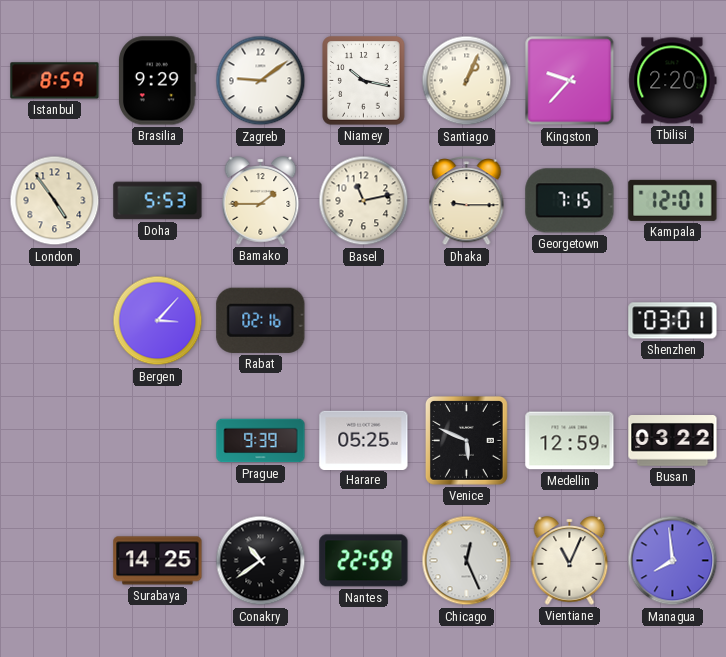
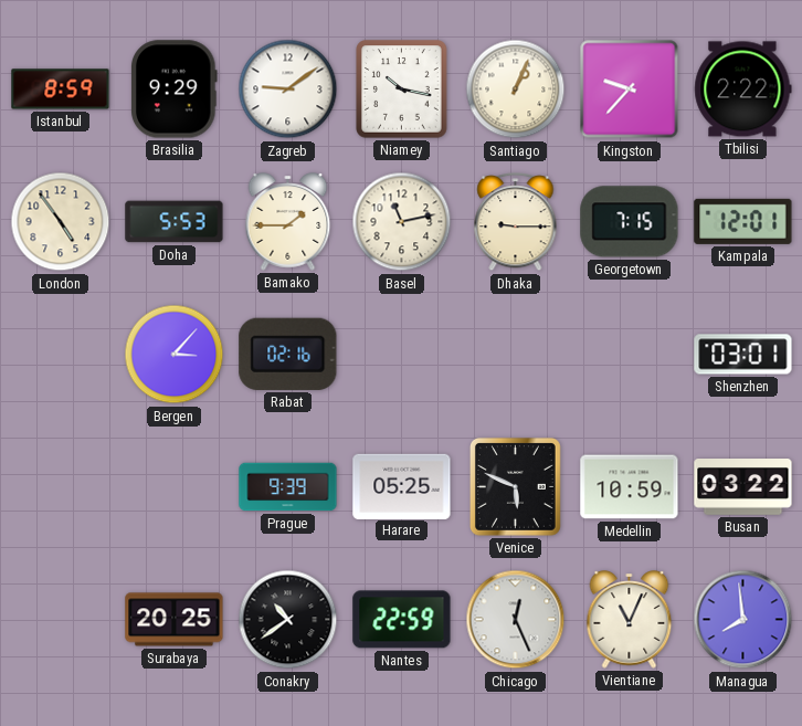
Tbilisi: 2:20 -> 2:22
Medellin: 12:59 -> 10:59
Surabaya: 14:25 -> 20:25
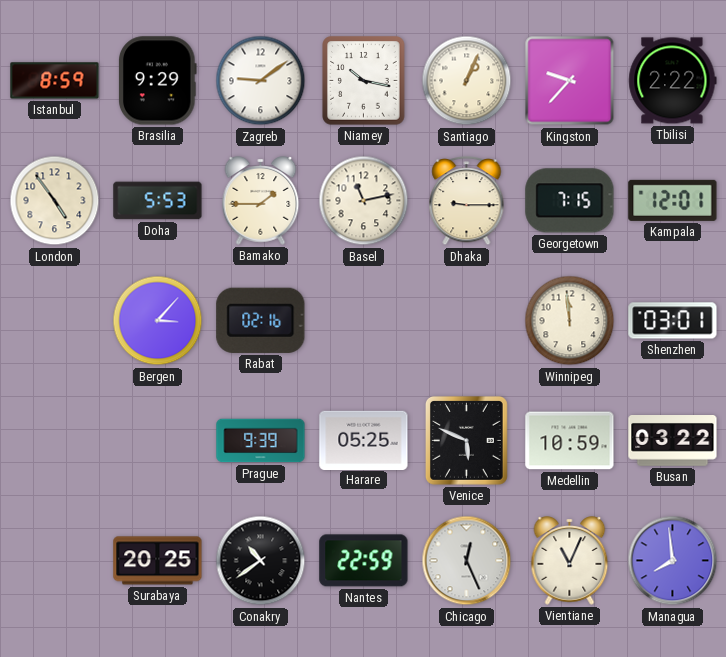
Winnipeg: none -> 11:59
